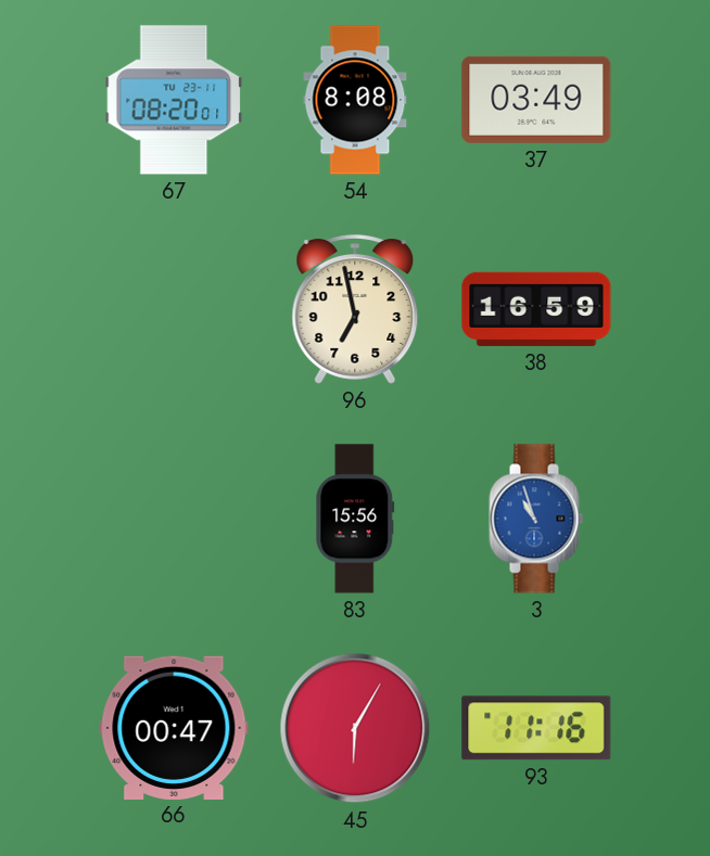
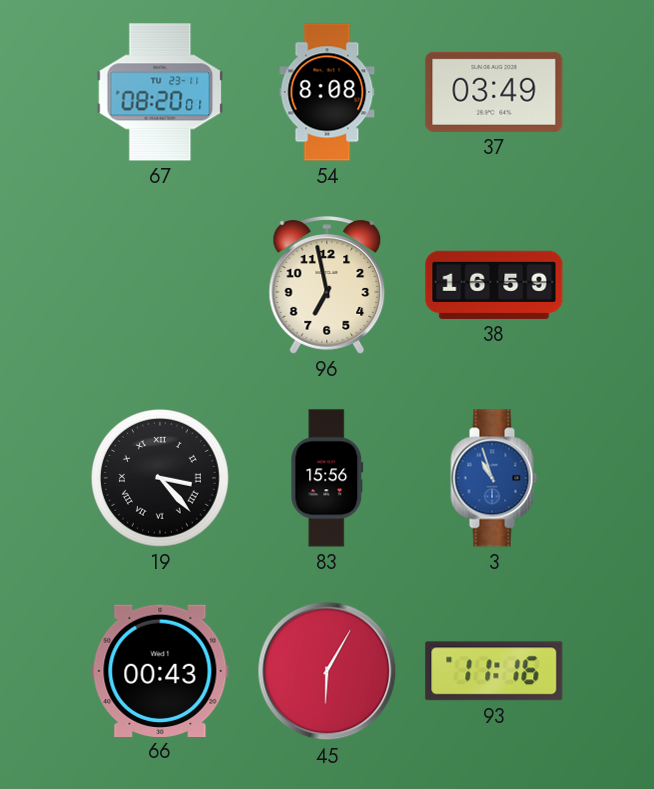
19: none -> 3:23
66: 00:47 -> 00:43
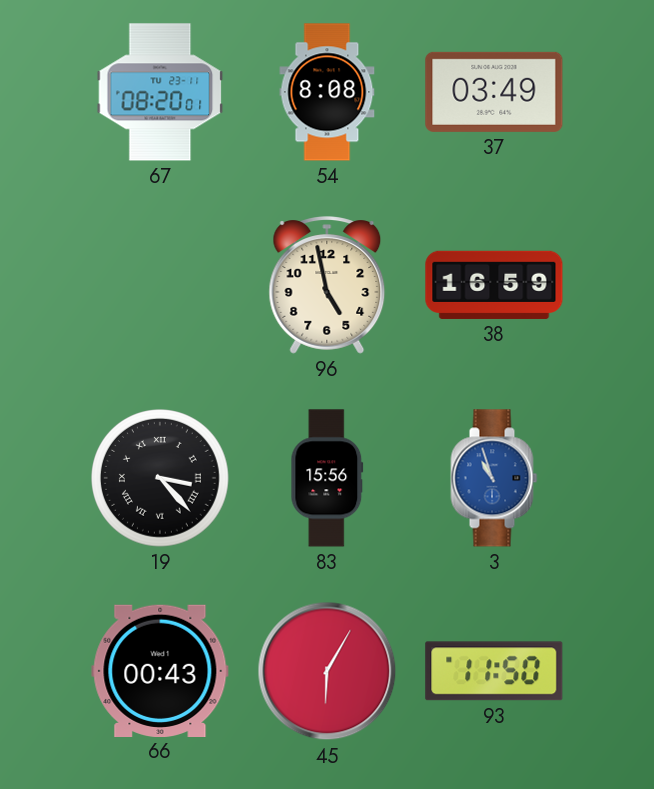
96: 6:58 -> 4:58
93: 11:16 -> 11:50
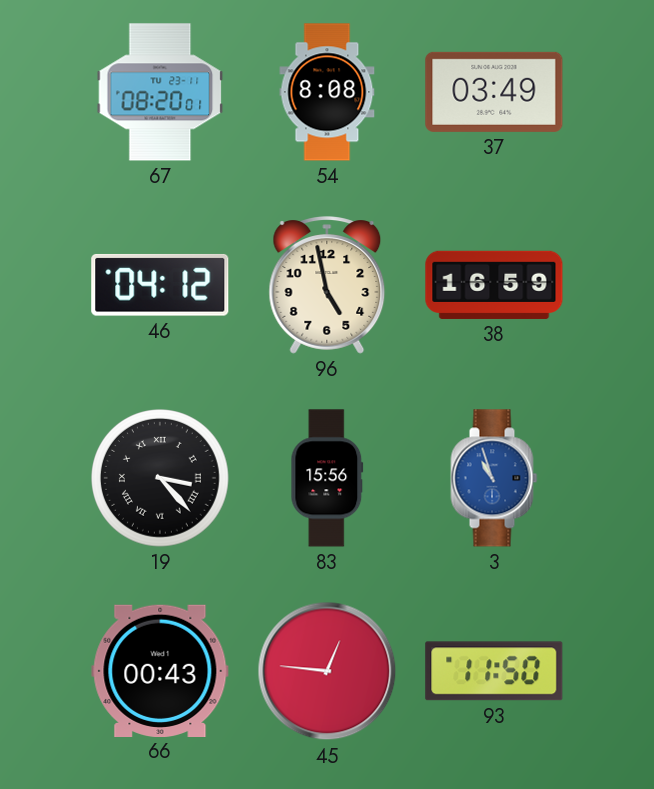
46: none -> 04:12
45: 6:05 -> 12:46
